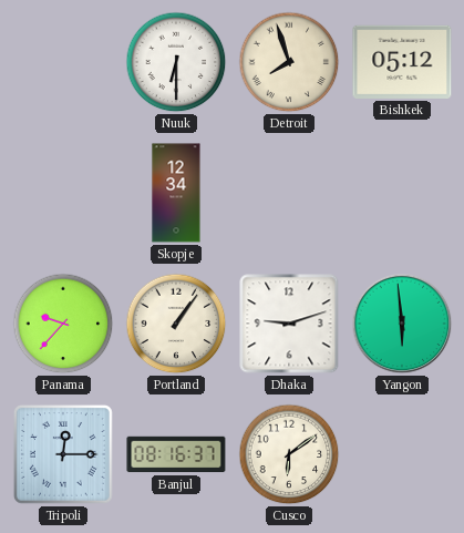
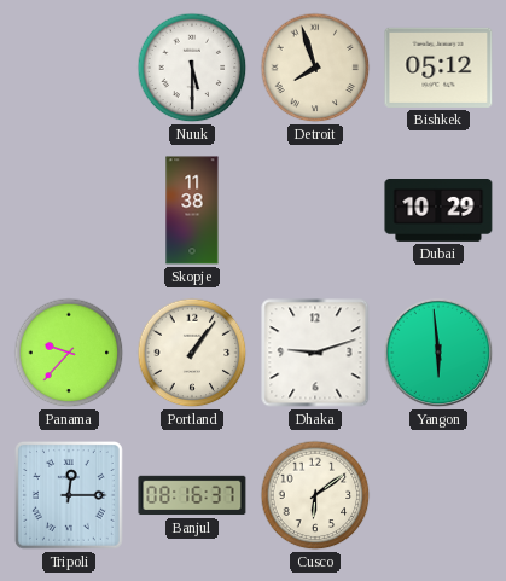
Nuuk: 6:30 -> 5:30
Skopje: 12:34 -> 11:38
Dubai: none -> 10:29
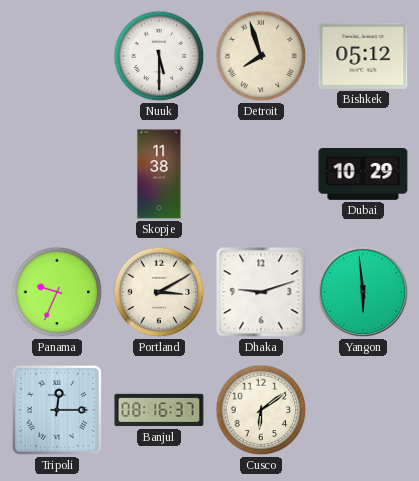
Panama: 9:37 -> 9:34
Portland: 1:06 -> 3:10
